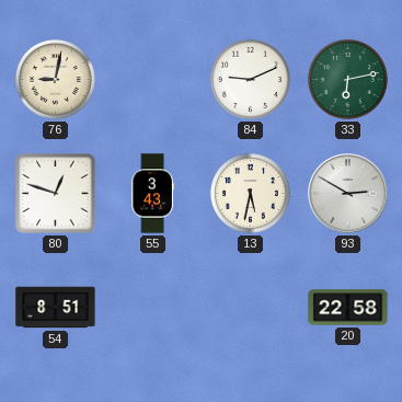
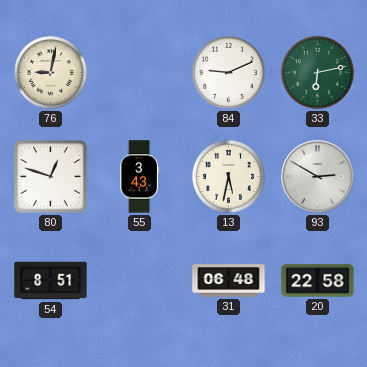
31: none -> 06:48
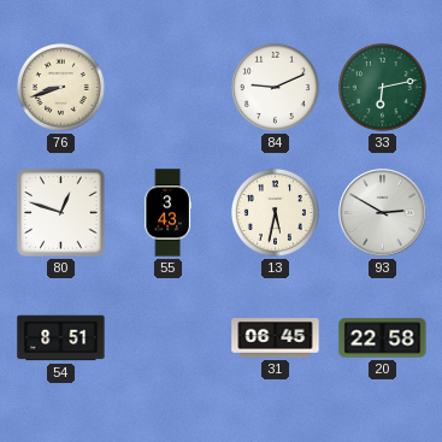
76: 9:02 -> 8:42
31: 06:48 -> 06:45
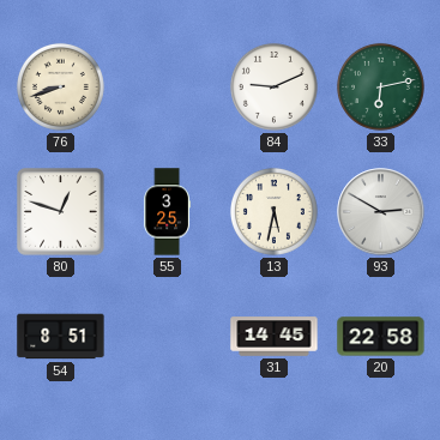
55: 3:43 -> 3:25
31: 06:45 -> 14:45
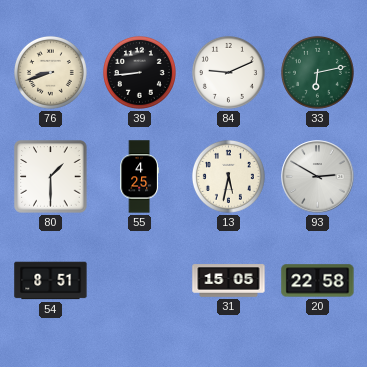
39: none -> 8:44
80: 12:48 -> 1:30
55: 3:25 -> 4:25
31: 14:45 -> 15:05
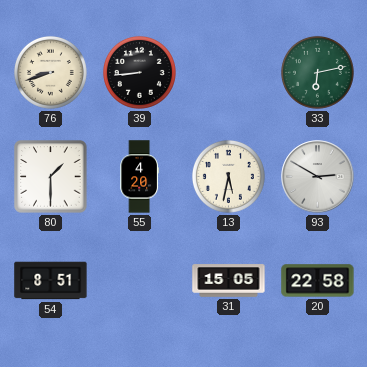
84: 9:11 -> none
55: 4:25 -> 4:20
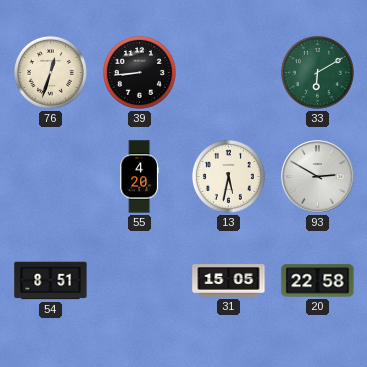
76: 8:42 -> 12:33
33: 6:13 -> 6:10
80: 1:30 -> none
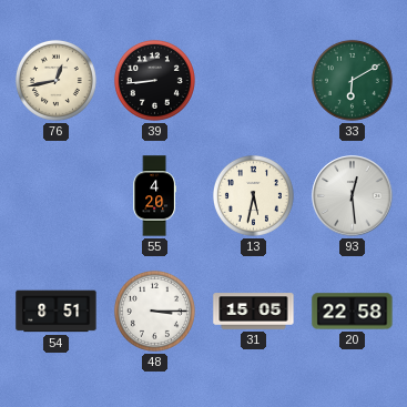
76: 12:33 -> 12:43
93: 2:50 -> 12:29
48: none -> 3:15
